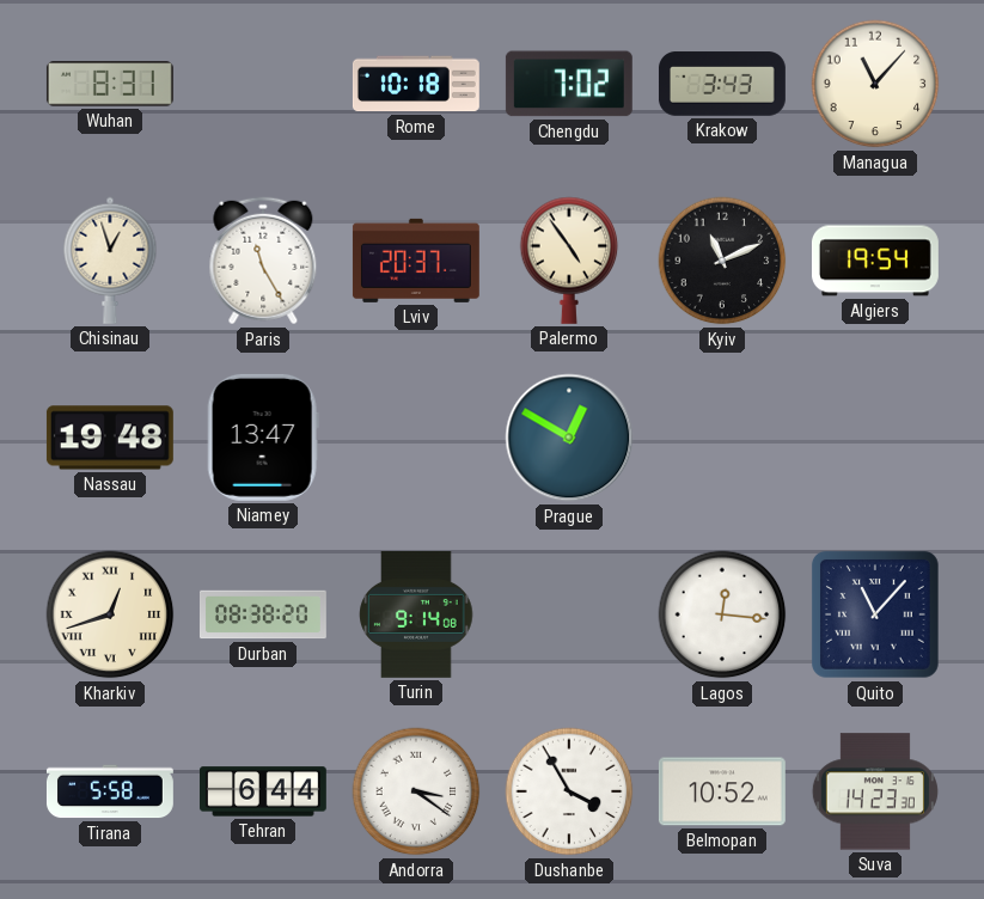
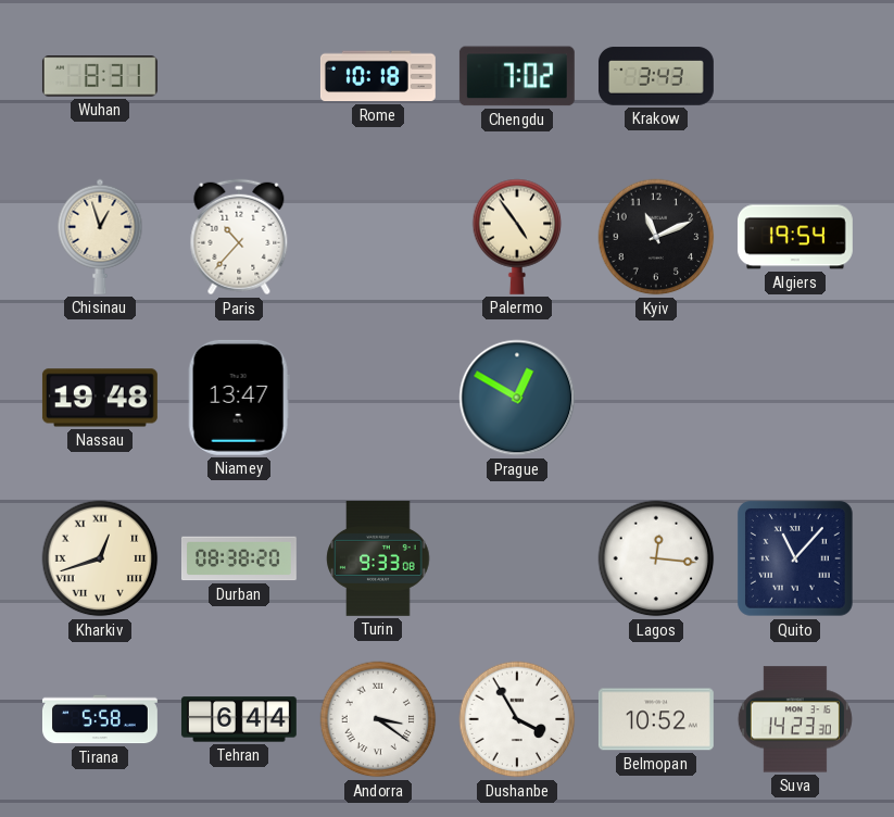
Managua: 11:07 -> none
Paris: 11:25 -> 10:37
Lviv: 20:37 -> none
Turin: 9:14 -> 9:33
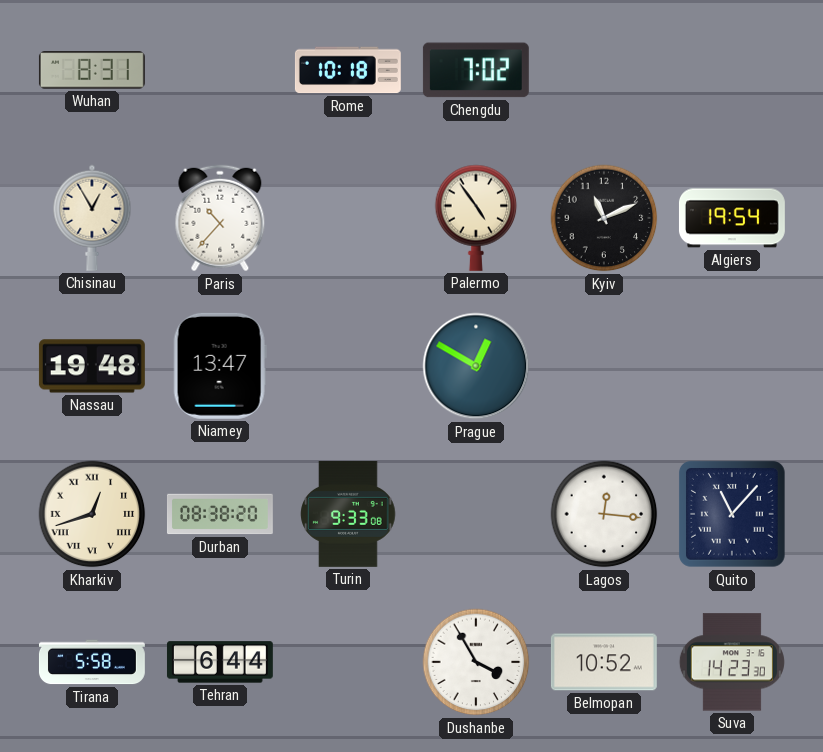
Krakow: 3:43 -> none
Chisinau: 12:57 -> 12:55
Andorra: 3:21 -> none
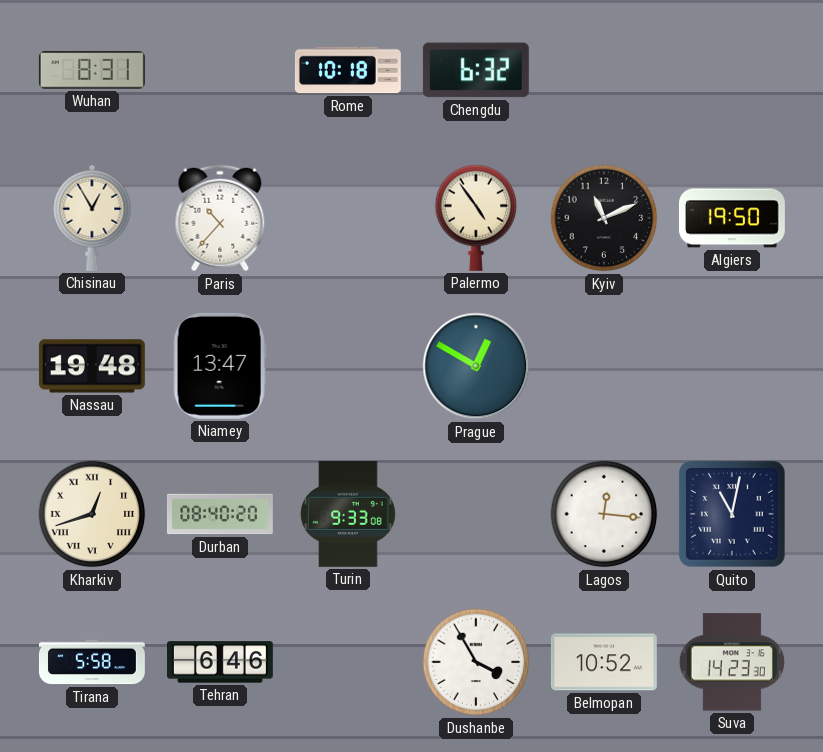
Chengdu: 7:02 -> 6:32
Algiers: 19:54 -> 19:50
Durban: 08:38 -> 08:40
Quito: 11:07 -> 11:02
Tehran: 6:44 -> 6:46
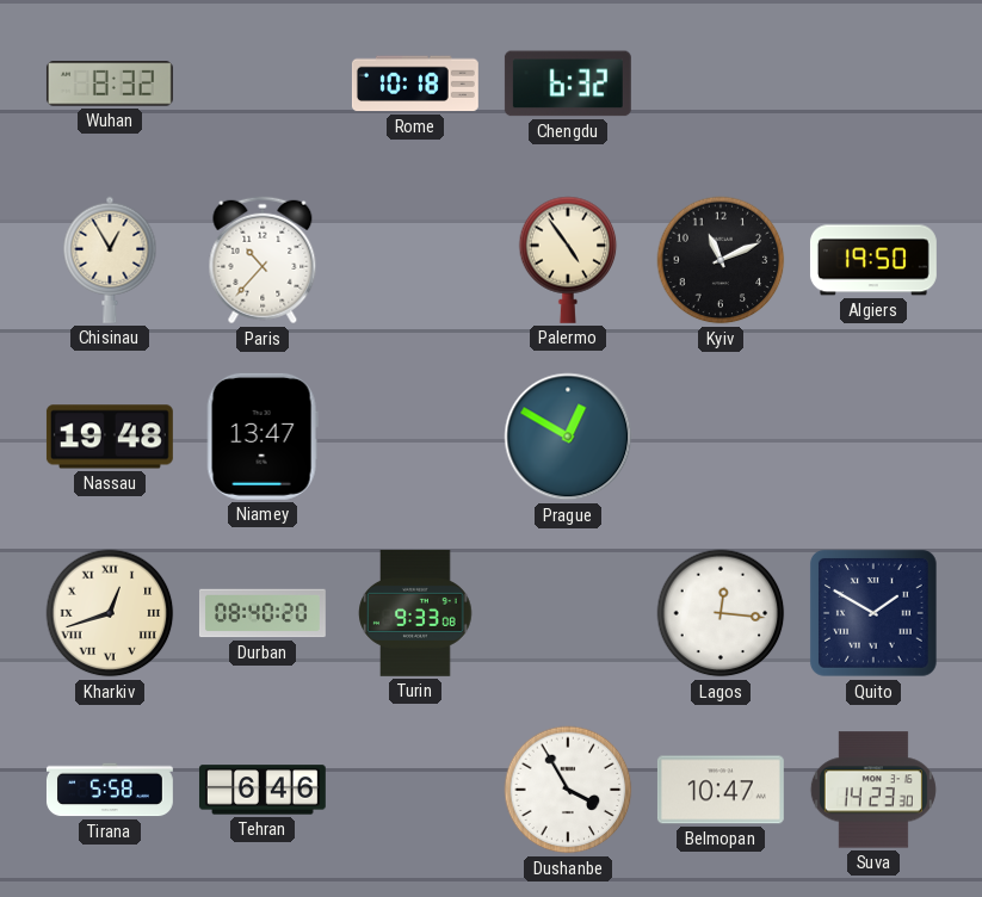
Wuhan: 8:31 -> 8:32
Quito: 11:02 -> 1:50
Belmopan: 10:52 -> 10:47
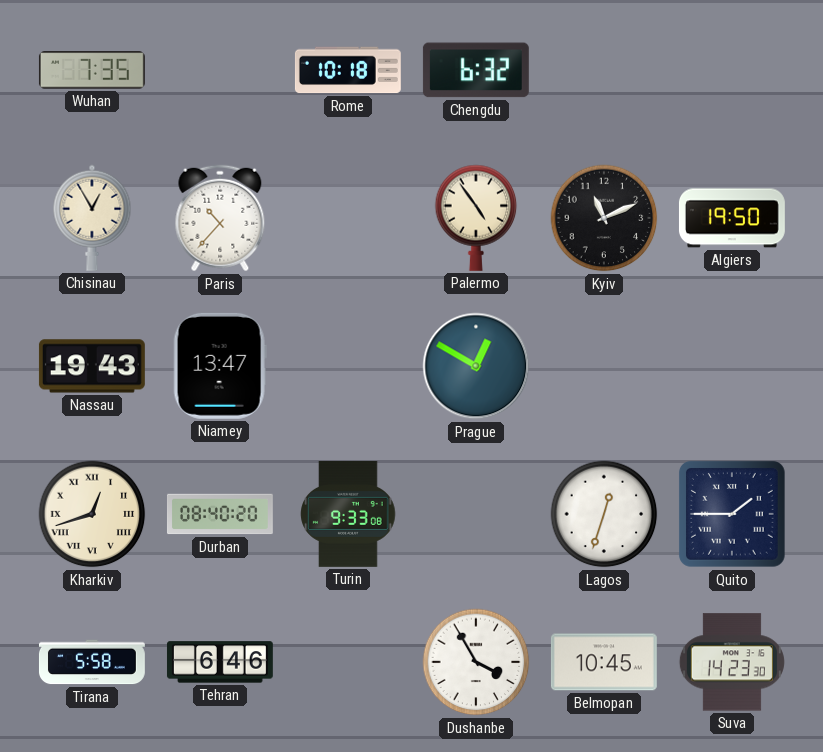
Wuhan: 8:32 -> 7:35
Nassau: 19:48 -> 19:43
Lagos: 12:16 -> 12:33
Quito: 1:50 -> 1:45
Belmopan: 10:47 -> 10:45
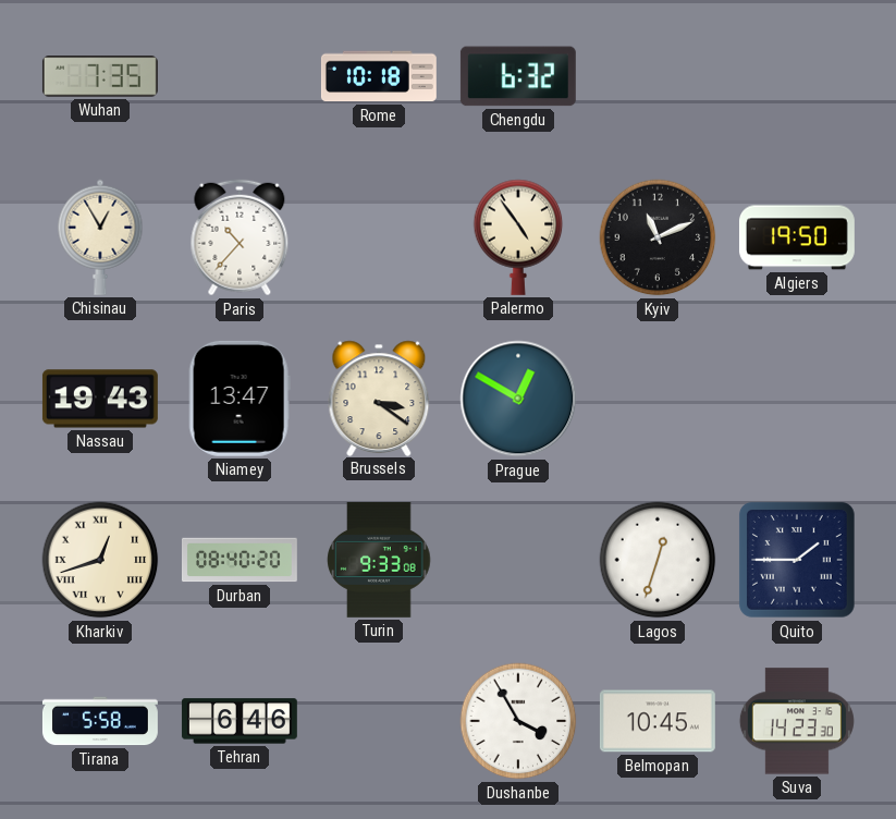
Brussels: none -> 3:21
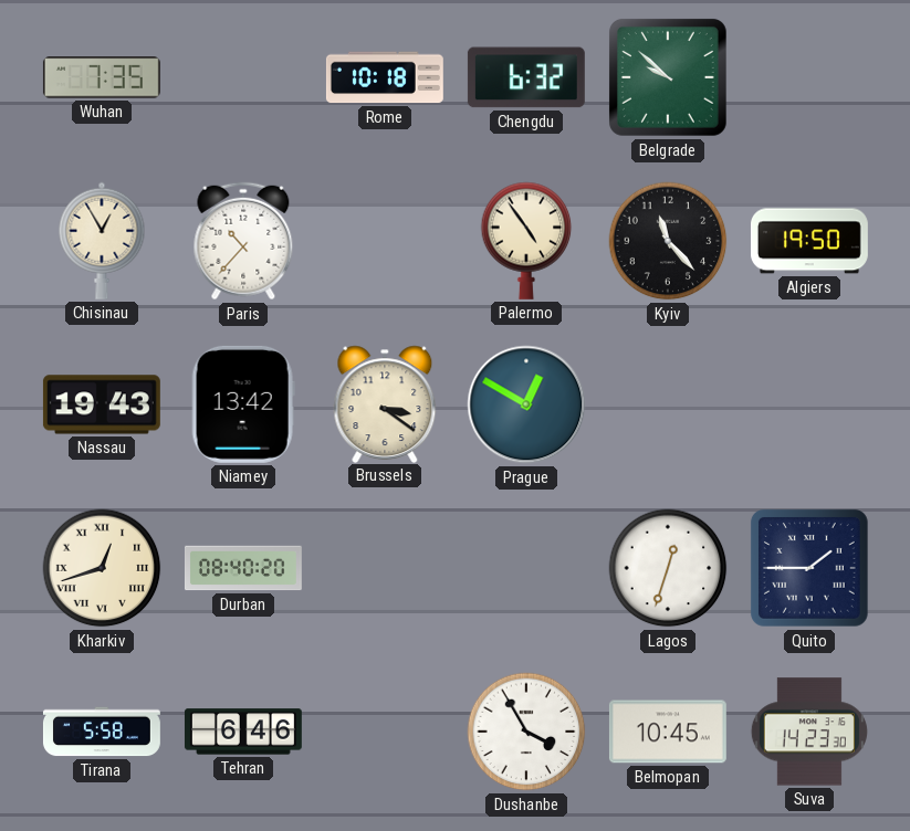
Belgrade: none -> 9:52
Kyiv: 11:11 -> 11:23
Niamey: 13:47 -> 13:42
Turin: 9:33 -> none
